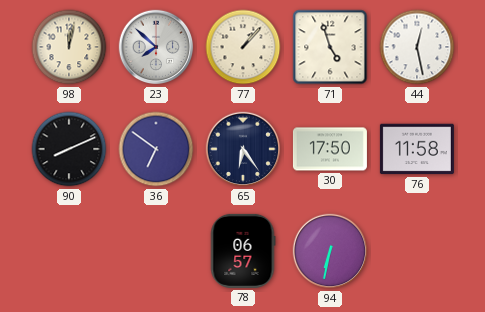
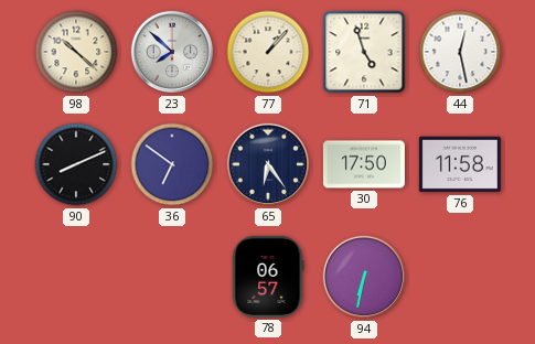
98: 12:02 -> 10:22
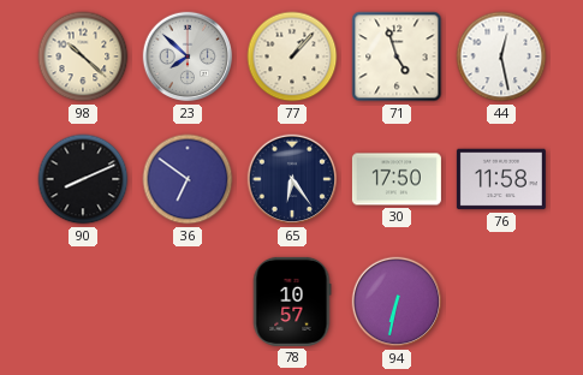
78: 06:57 -> 10:57
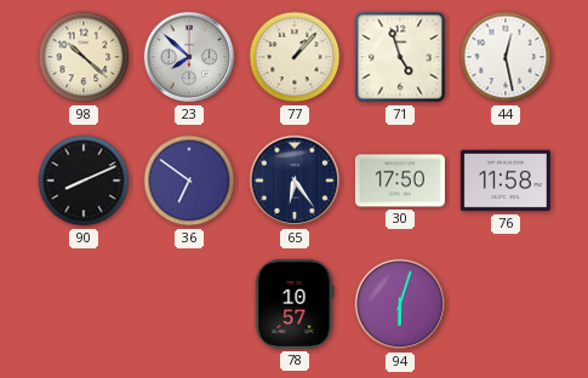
94: 6:32 -> 6:03
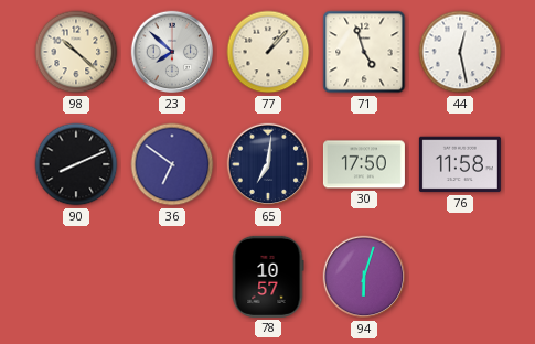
65: 6:24 -> 7:01
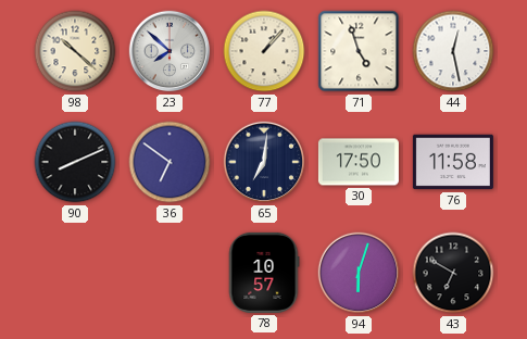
43: none -> 6:50
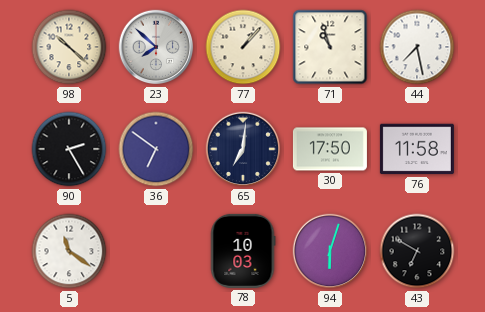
71: 4:57 -> 10:57
44: 12:28 -> 7:28
90: 8:11 -> 2:25
5: none -> 11:21
78: 10:57 -> 10:03
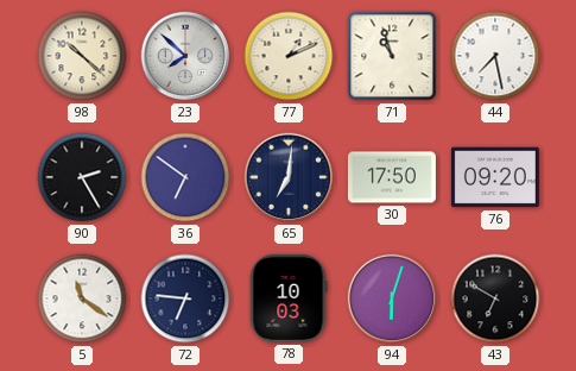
77: 1:07 -> 1:11
76: 11:58 -> 09:20
72: none -> 6:46
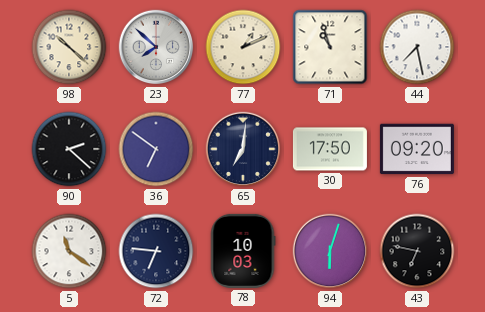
90: 2:25 -> 2:22
43: 6:50 -> 6:47
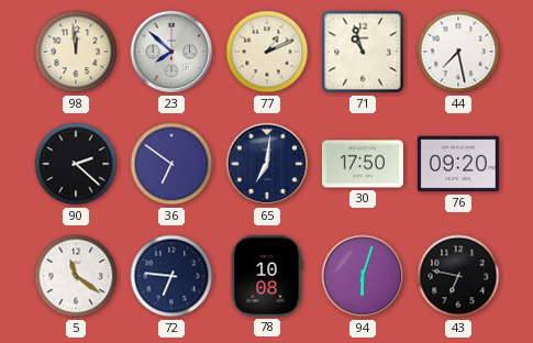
98: 10:22 -> 11:59
78: 10:03 -> 10:08
